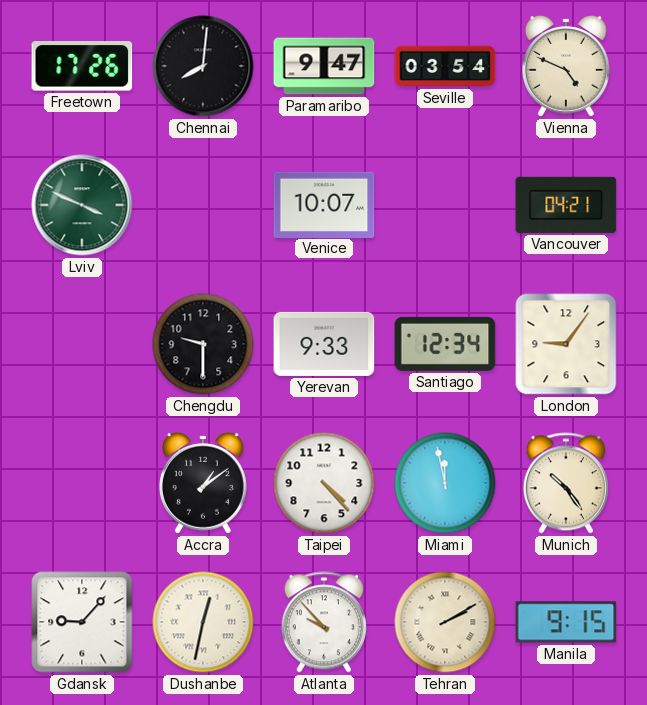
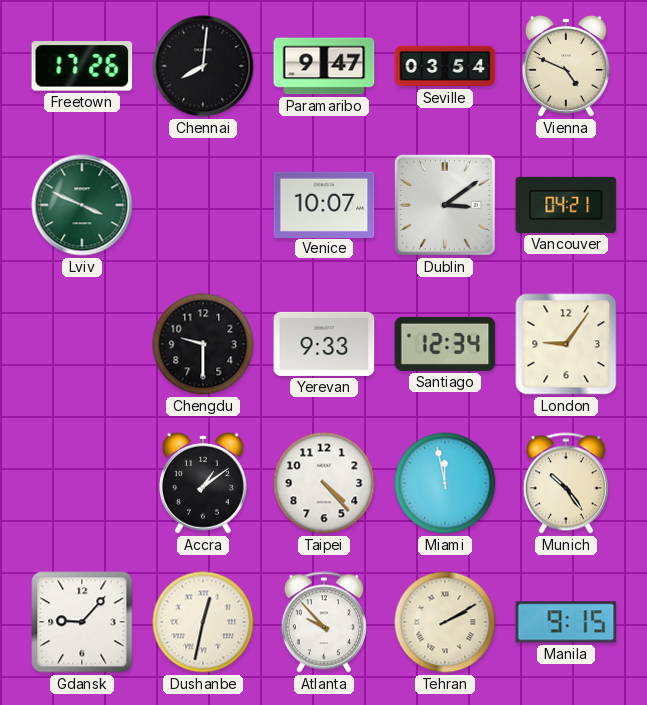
Dublin: none -> 3:09
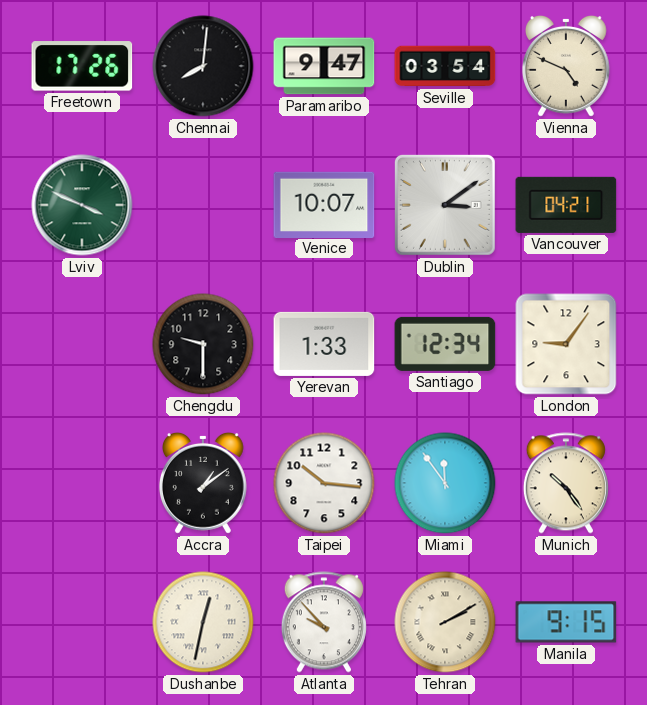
Yerevan: 9:33 -> 1:33
Taipei: 4:23 -> 10:16
Miami: 11:58 -> 11:54
Gdansk: 9:07 -> none
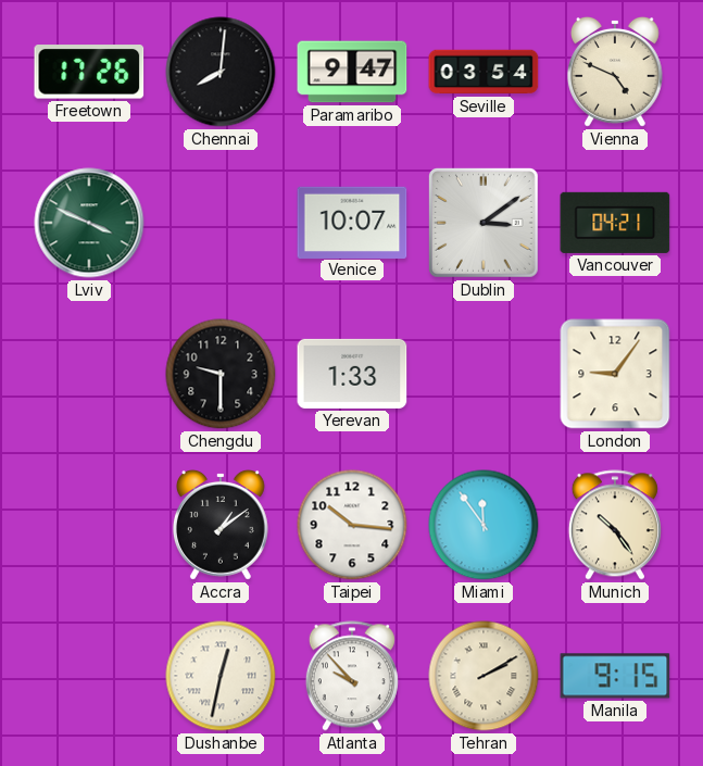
Santiago: 12:34 -> none
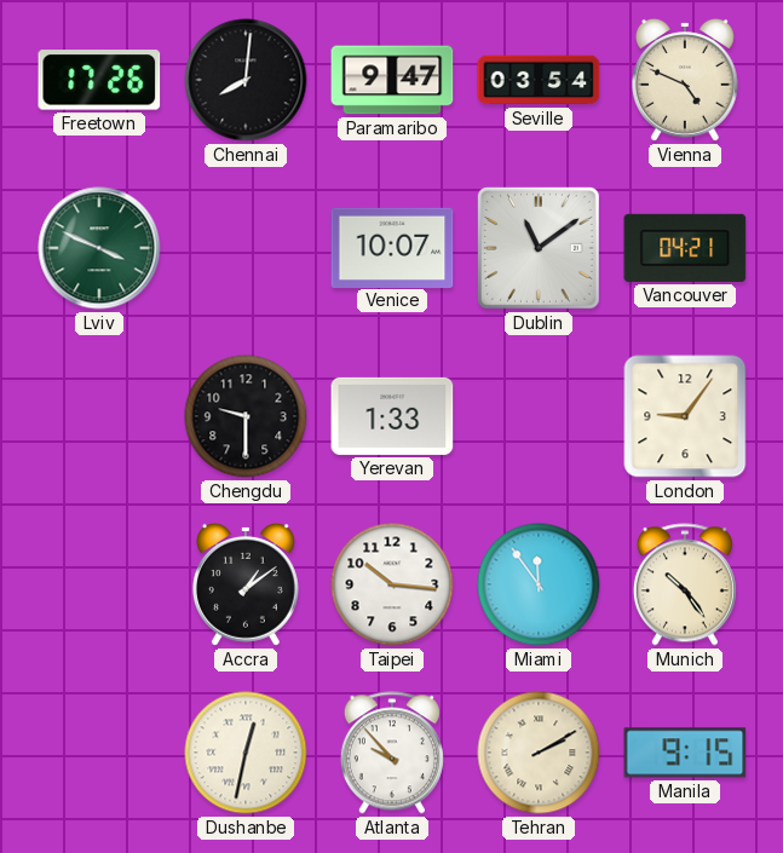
Dublin: 3:09 -> 11:09
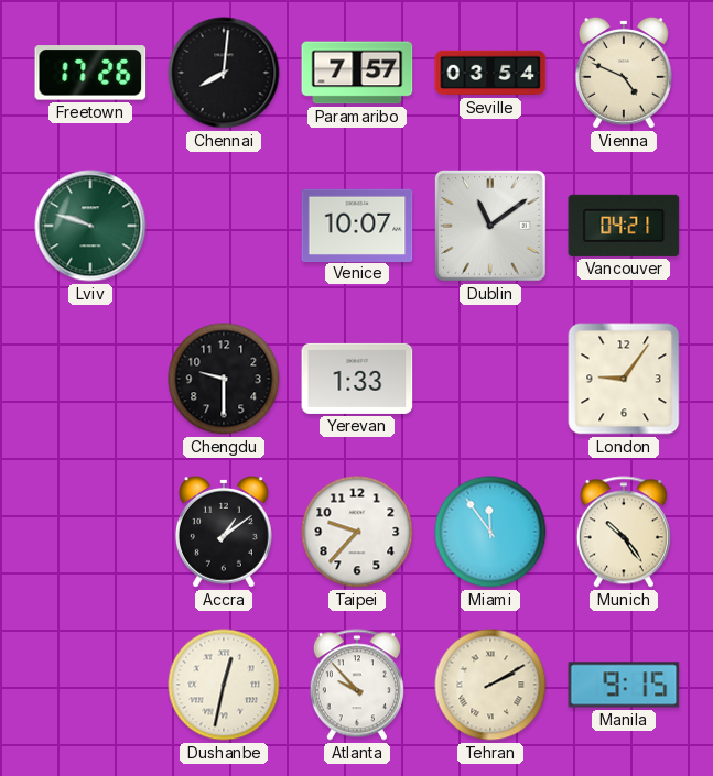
Paramaribo: 9:47 -> 7:57
Lviv: 3:49 -> 9:48
Taipei: 10:16 -> 9:37
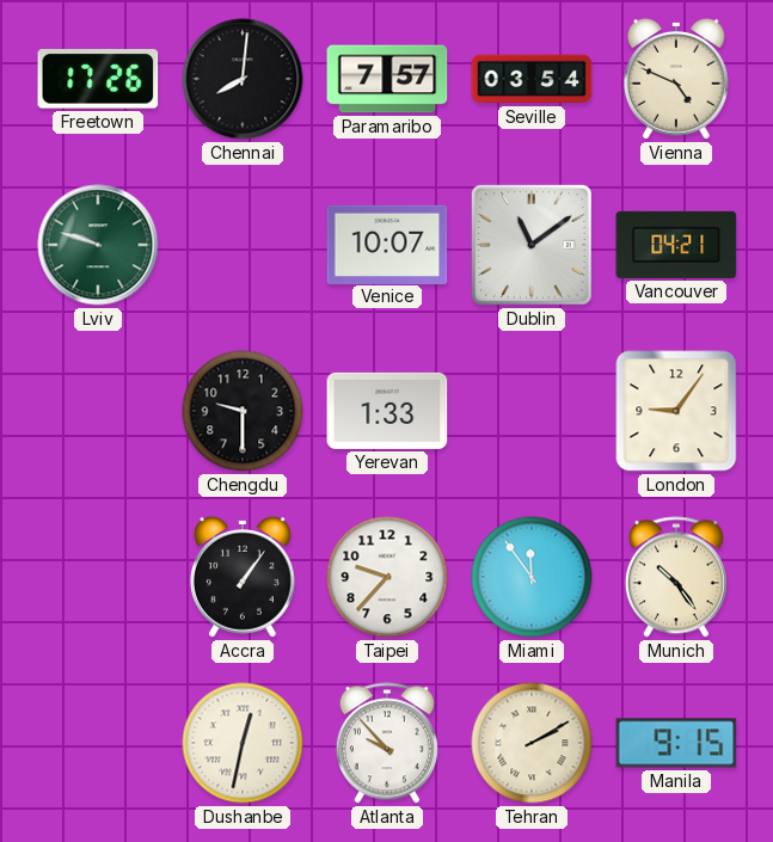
Accra: 1:09 -> 1:06
